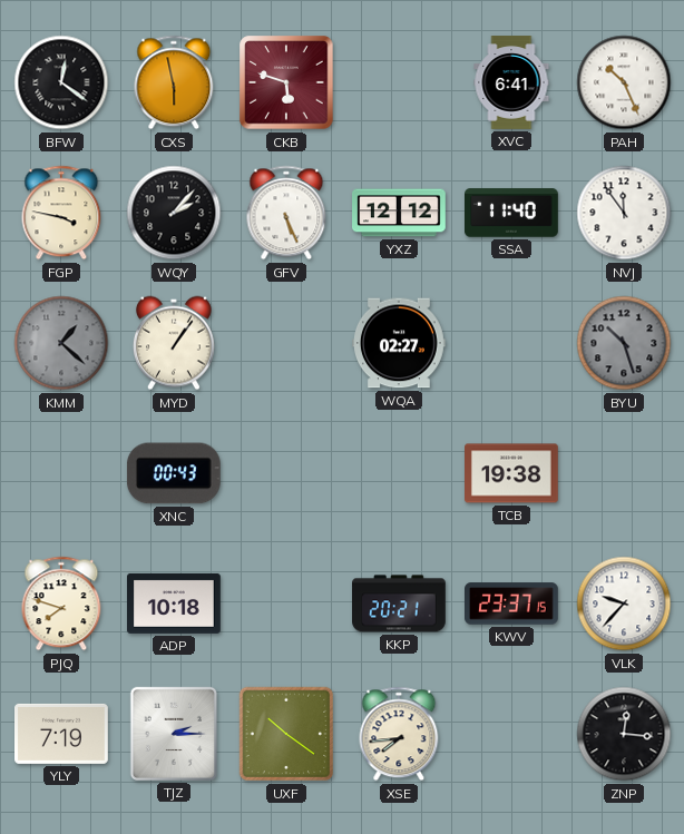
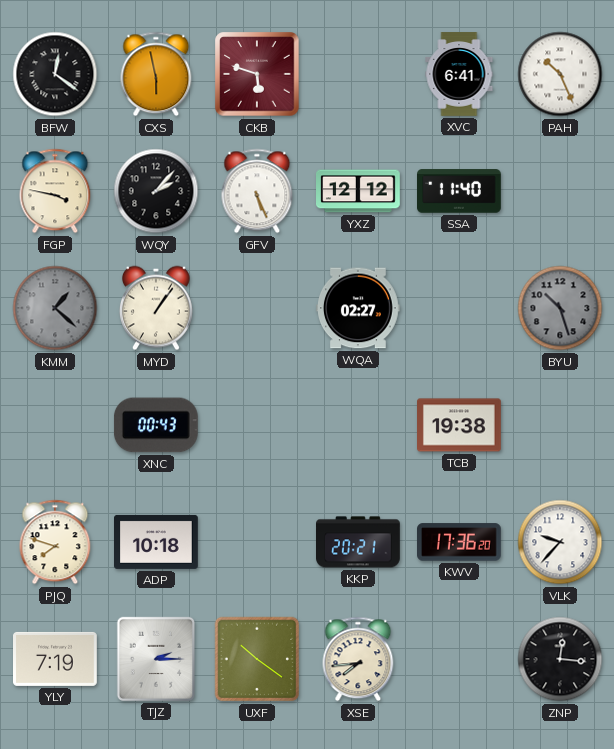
NVJ: 11:54 -> none
KWV: 23:37 -> 17:36
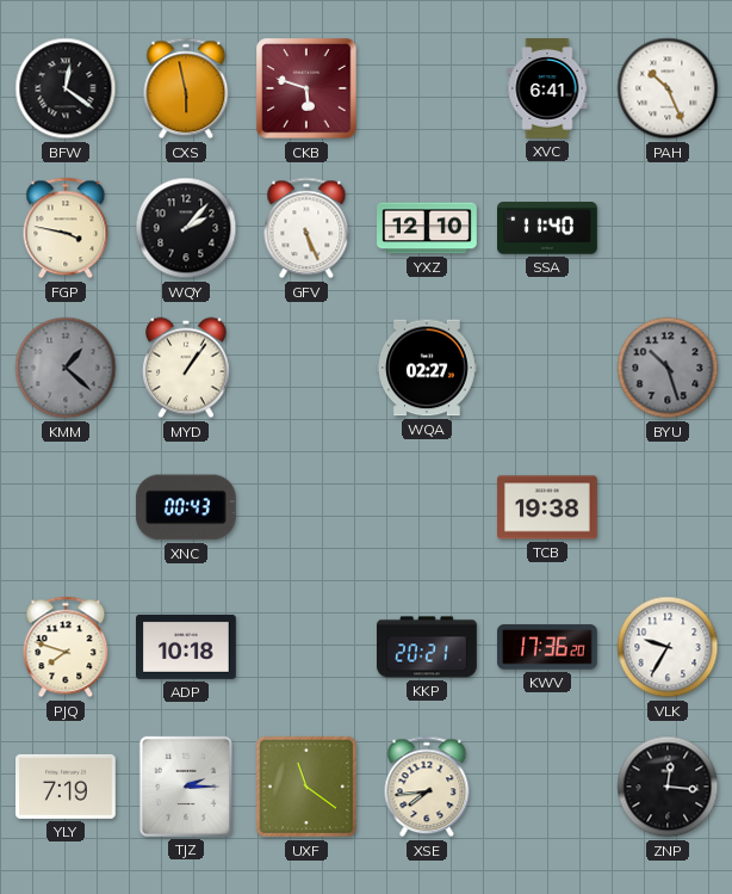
YXZ: 12:12 -> 12:10
VLK: 9:37 -> 9:35
UXF: 10:21 -> 11:21
